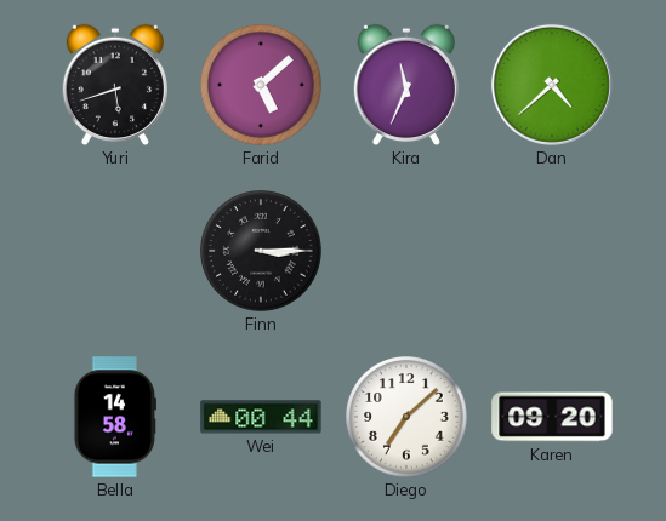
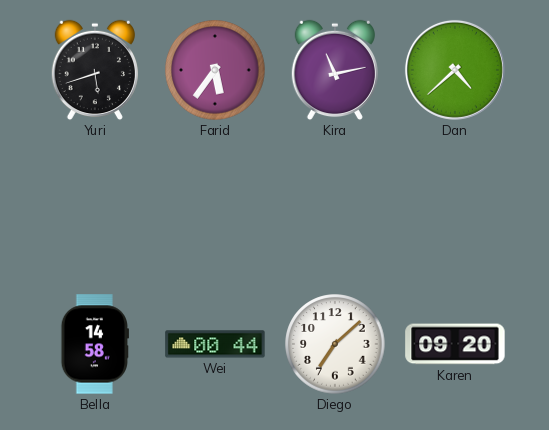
Farid: 5:08 -> 5:36
Kira: 11:34 -> 11:13
Finn: 3:15 -> none
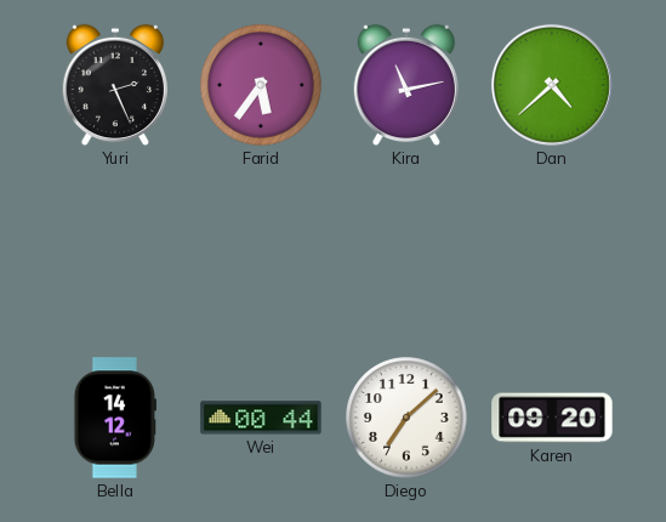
Yuri: 5:42 -> 2:26
Bella: 14:58 -> 14:12
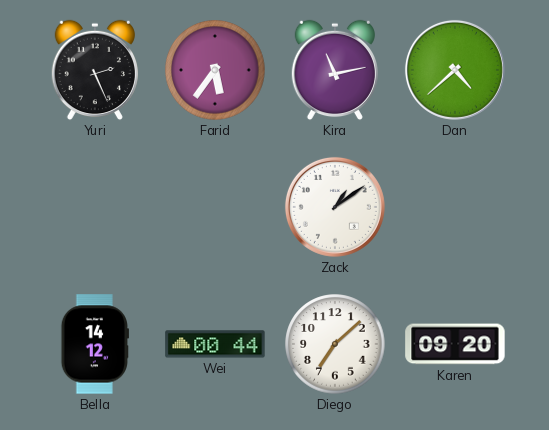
Zack: none -> 1:09
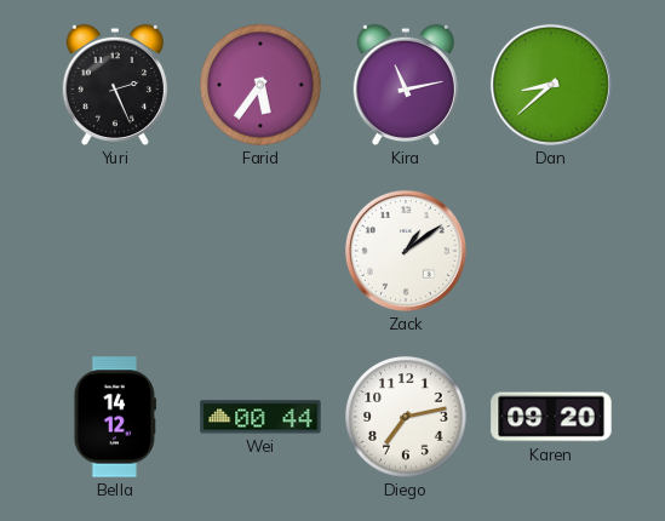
Dan: 4:38 -> 8:38
Diego: 7:08 -> 7:13
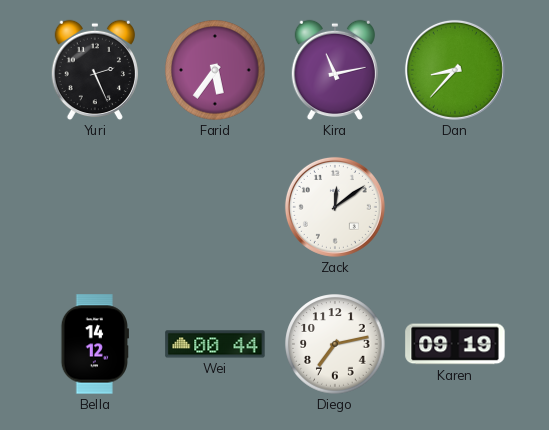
Dan: 8:38 -> 8:37
Zack: 1:09 -> 12:09
Karen: 09:20 -> 09:19
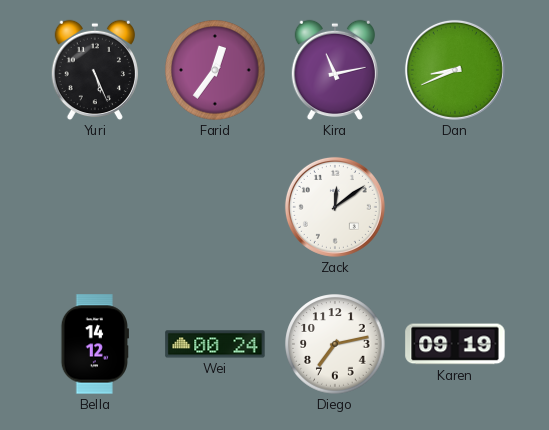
Yuri: 2:26 -> 5:26
Farid: 5:36 -> 12:36
Dan: 8:37 -> 8:41
Wei: 00:44 -> 00:24
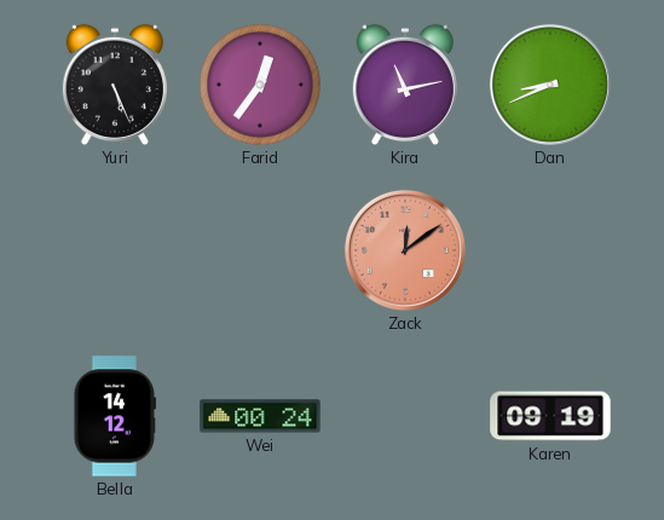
Zack dial: white -> salmon
Diego: 7:13 -> none
